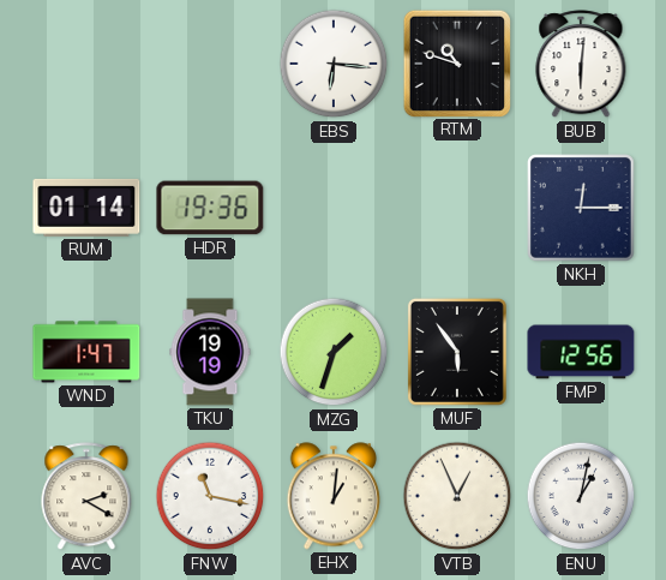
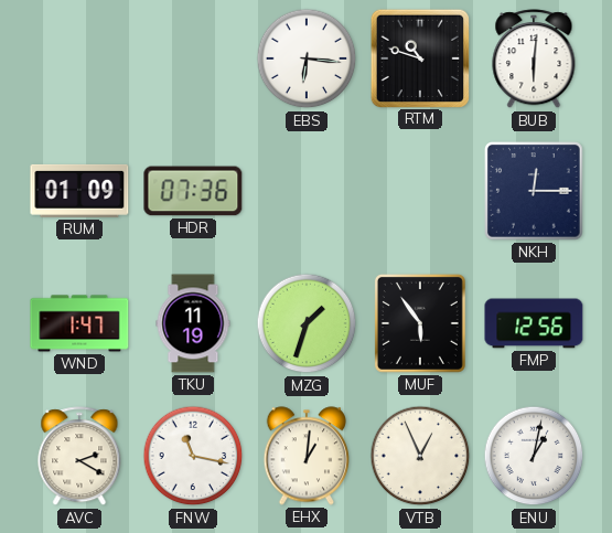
RUM: 01:14 -> 01:09
HDR: 19:36 -> 07:36
TKU: 19:19 -> 11:19
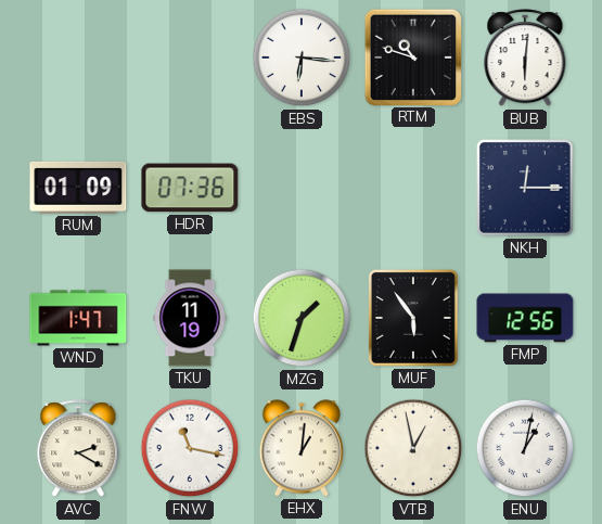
VTB: 12:56 -> 12:58
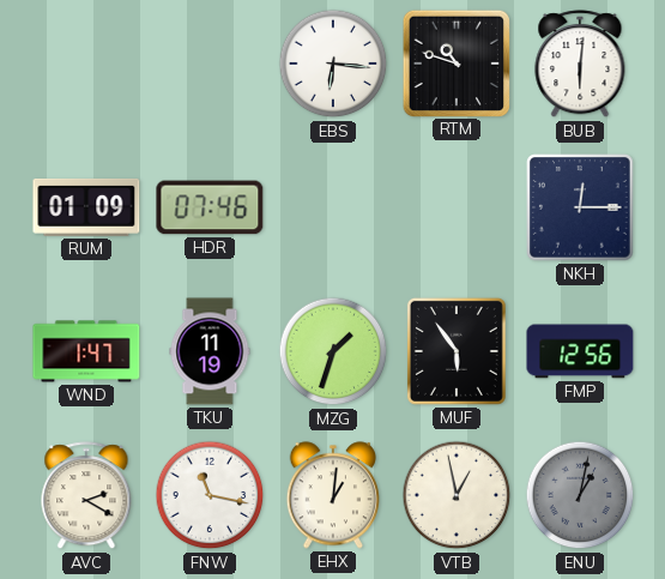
HDR: 07:36 -> 07:46
ENU dial: white -> grey
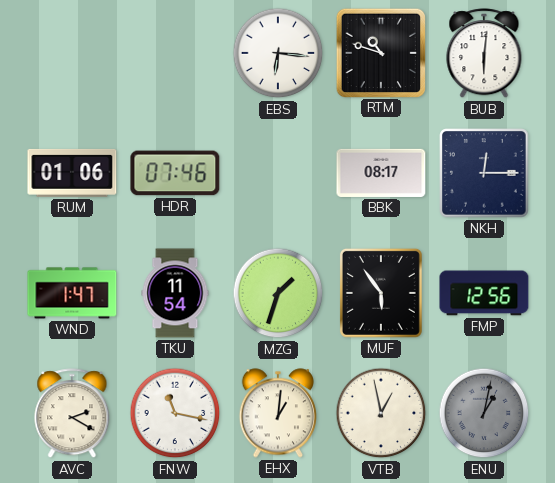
RUM: 01:09 -> 01:06
BBK: none -> 08:17
TKU: 11:19 -> 11:54
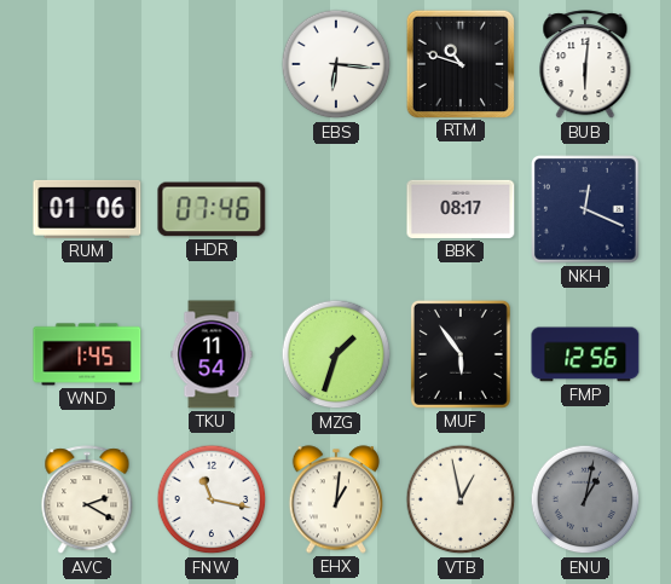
NKH: 12:15 -> 12:19
WND: 1:47 -> 1:45
